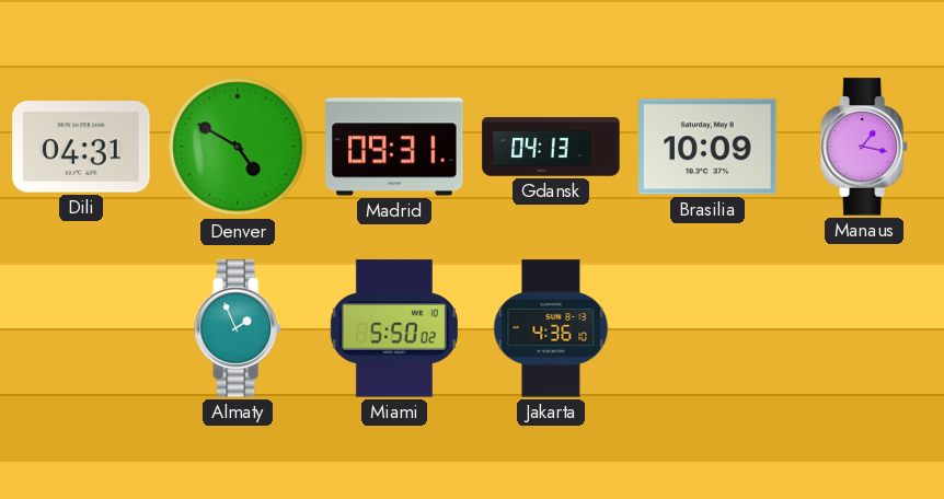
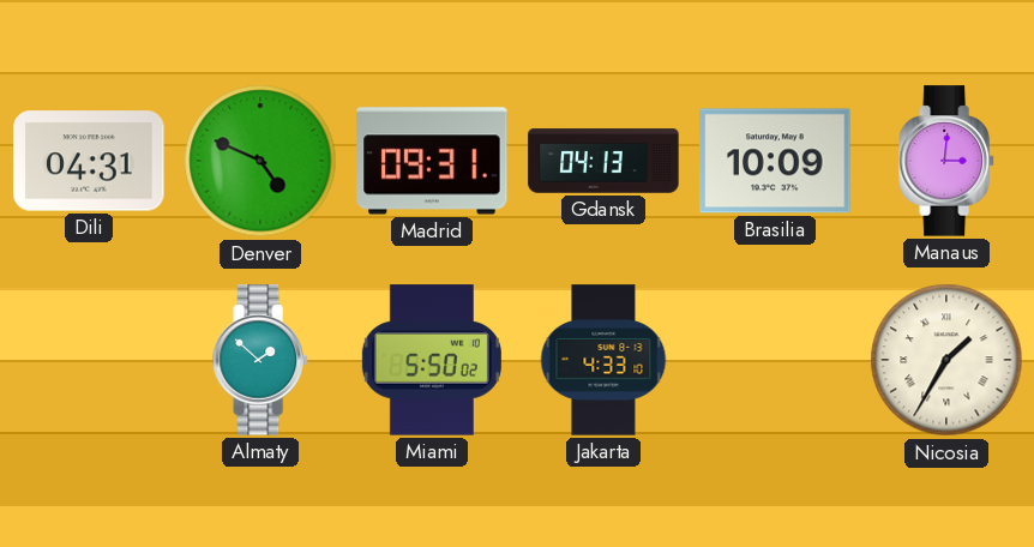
Denver: 4:50 -> 4:49
Manaus: 1:17 -> 3:01
Almaty: 1:56 -> 1:52
Jakarta: 4:36 -> 4:33
Nicosia: none -> 1:35
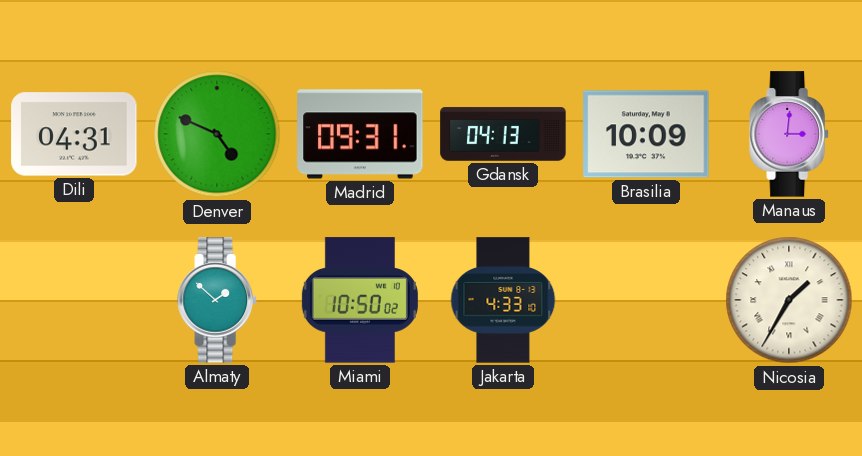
Miami: 5:50 -> 10:50
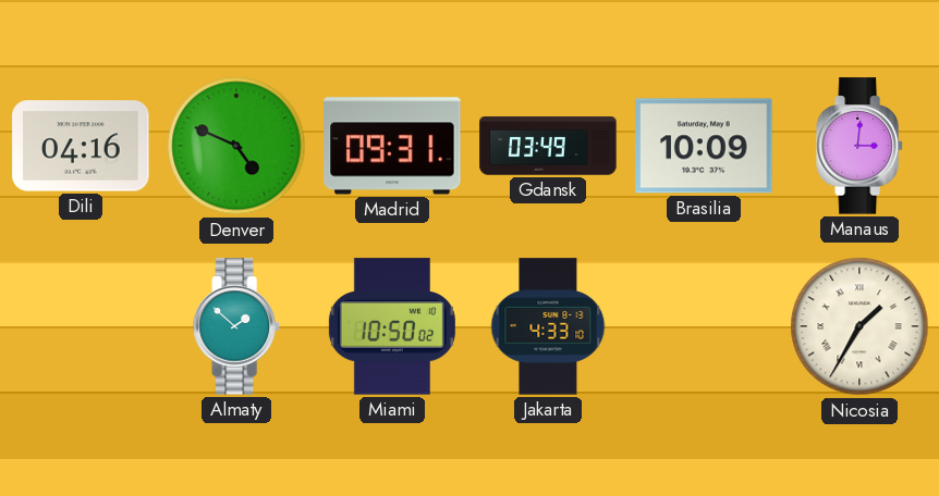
Dili: 04:31 -> 04:16
Gdansk: 04:13 -> 03:49
